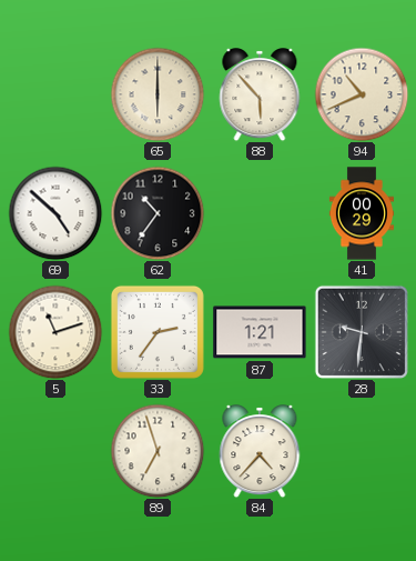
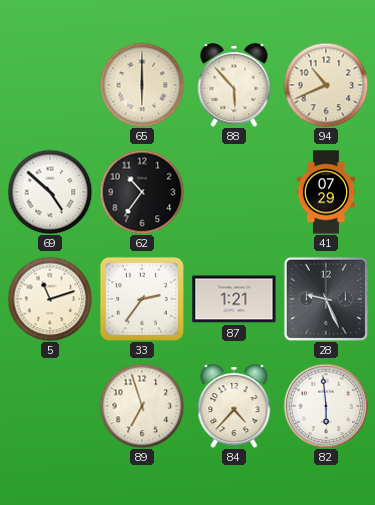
41: 00:29 -> 07:29
28: 9:31 -> 9:26
82: none -> 5:59
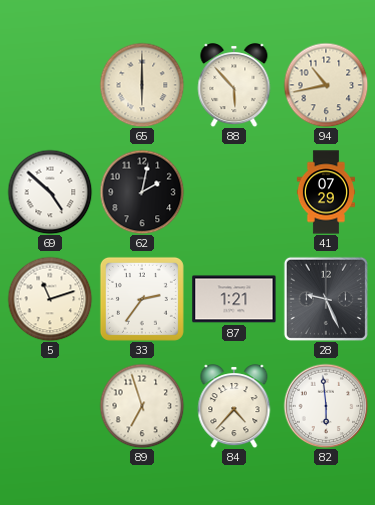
94: 10:41 -> 10:43
62: 10:36 -> 2:02
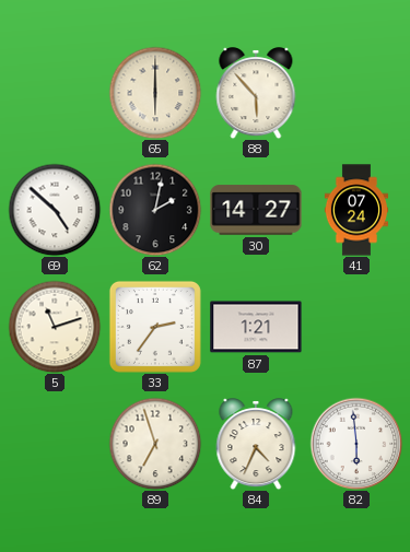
94: 10:43 -> none
30: none -> 14:27
41: 07:29 -> 07:24
28: 9:26 -> none
84: 4:37 -> 4:34
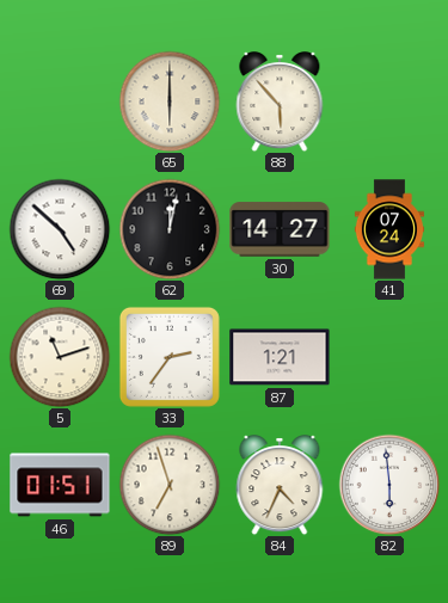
62: 2:02 -> 12:02
46: none -> 01:51
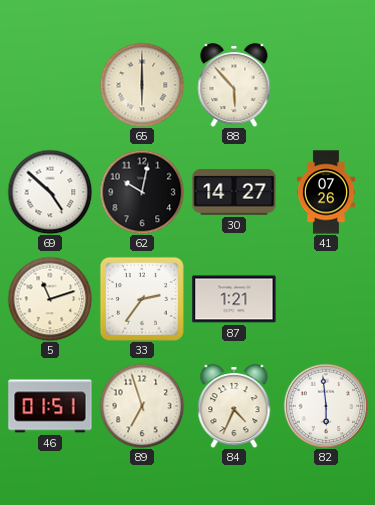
62: 12:02 -> 10:02
41: 07:24 -> 07:26
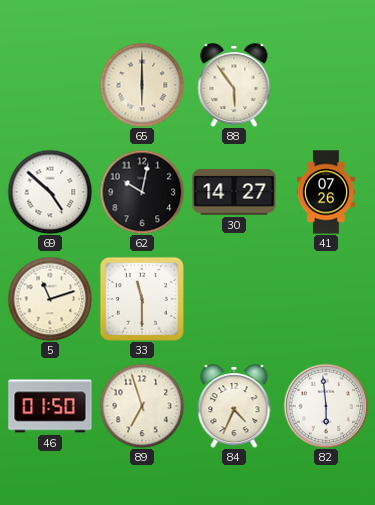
88: 5:53 -> 5:54
33: 2:36 -> 11:30
87: 1:21 -> none
46: 01:51 -> 01:50
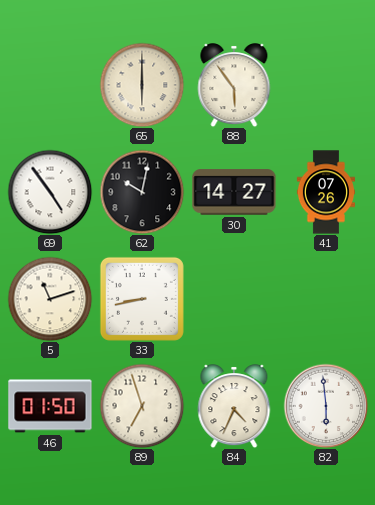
69: 4:52 -> 4:54
33: 11:30 -> 8:43
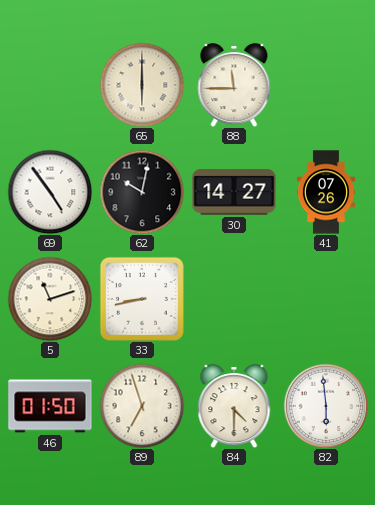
88: 5:54 -> 11:45
84: 4:34 -> 4:30
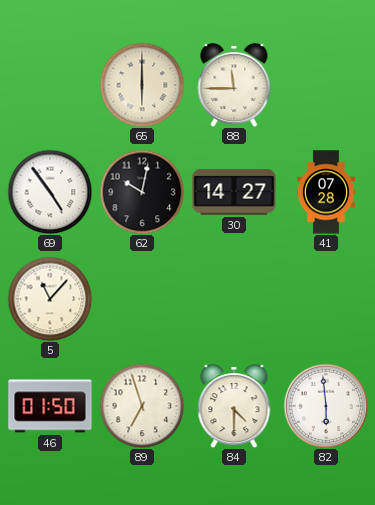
41: 07:26 -> 07:28
5: 11:12 -> 11:07
33: 8:43 -> none
